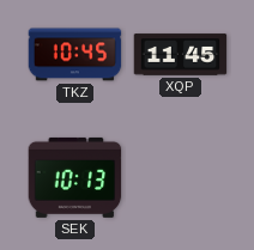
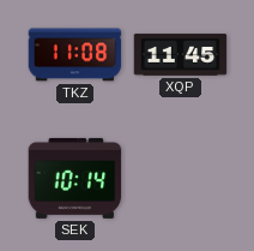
TKZ: 10:45 -> 11:08
SEK: 10:13 -> 10:14
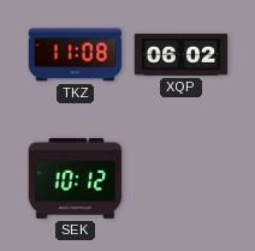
XQP: 11:45 -> 06:02
SEK: 10:14 -> 10:12
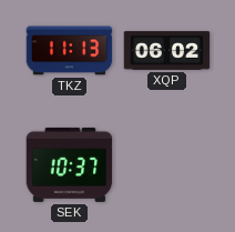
TKZ: 11:08 -> 11:13
SEK: 10:12 -> 10:37
